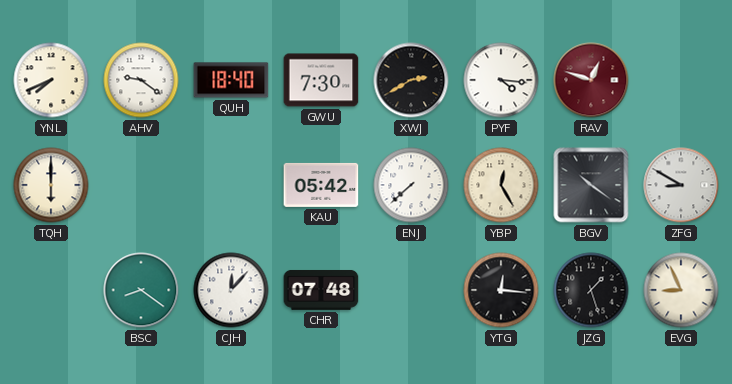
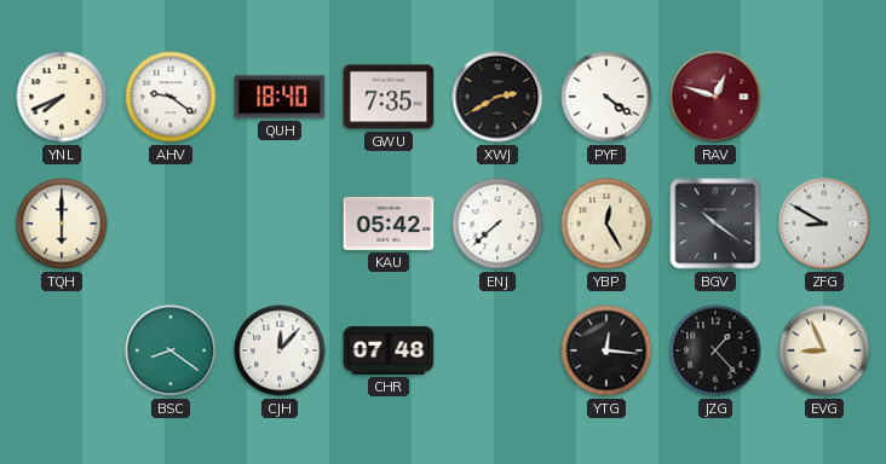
GWU: 7:30 -> 7:35
PYF: 4:16 -> 4:21
JZG: 1:27 -> 1:23
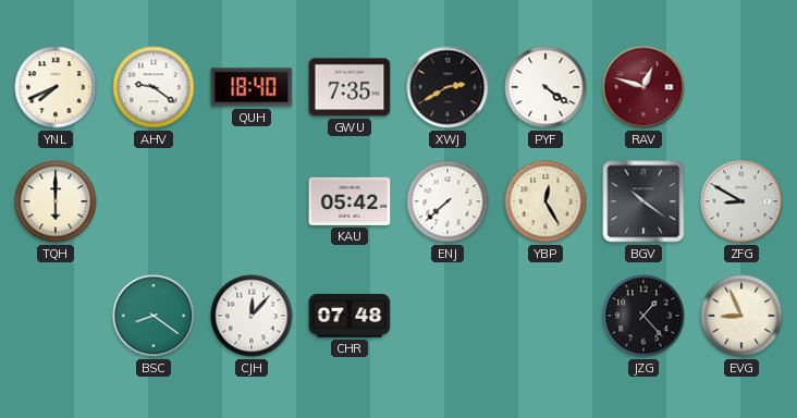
YTG: 12:16 -> none
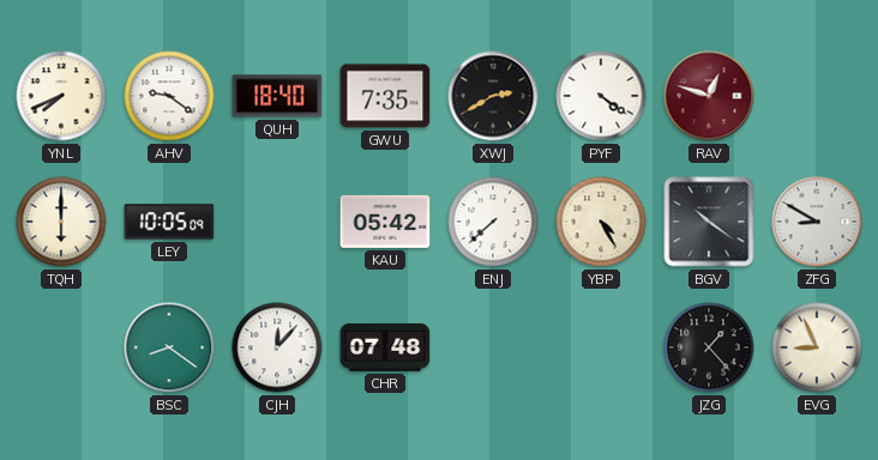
LEY: none -> 10:05
YBP: 12:25 -> 4:25
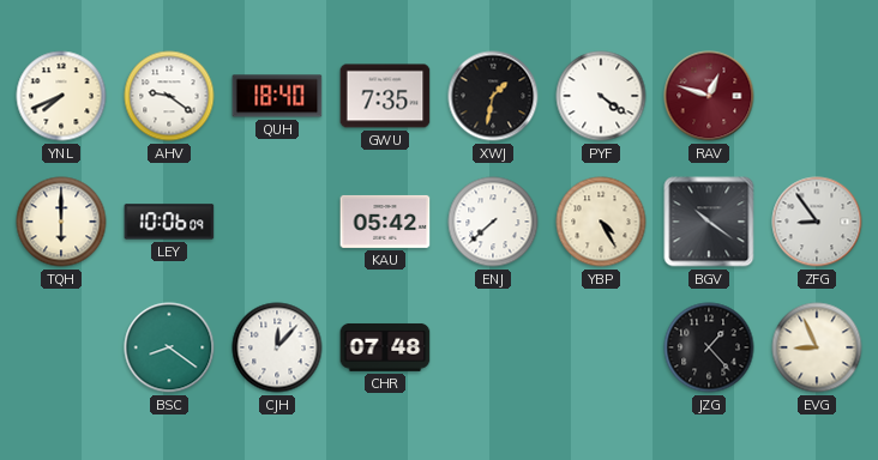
XWJ: 2:40 -> 1:32
LEY: 10:05 -> 10:06
ZFG: 8:50 -> 8:54
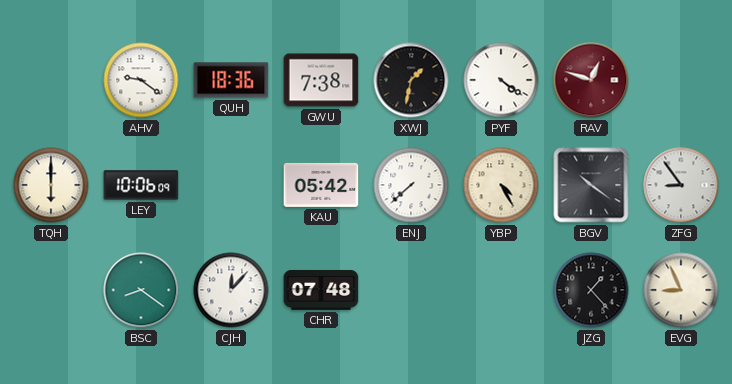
YNL: 7:41 -> none
QUH: 18:40 -> 18:36
GWU: 7:35 -> 7:38
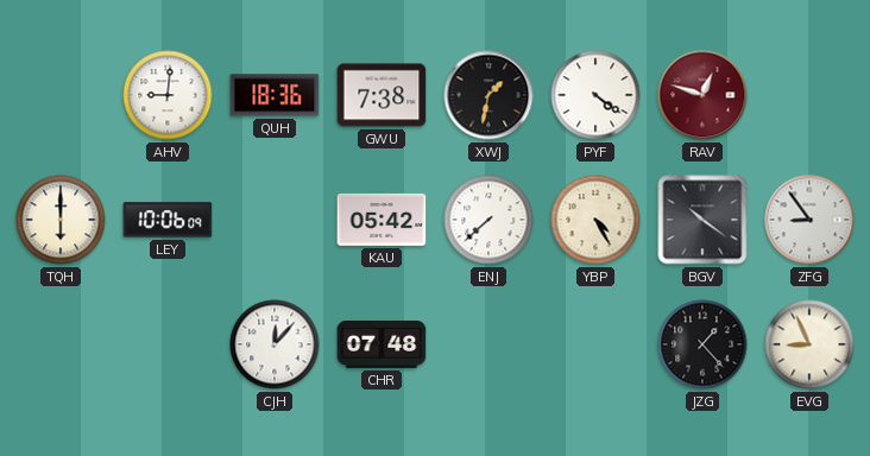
AHV: 9:21 -> 9:01
BSC: 8:21 -> none
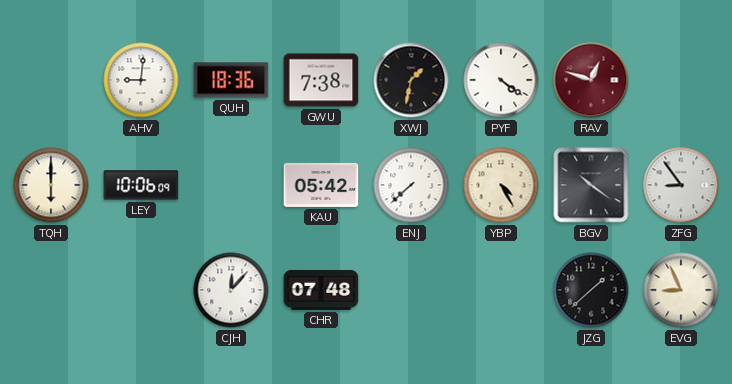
JZG: 1:23 -> 1:38
